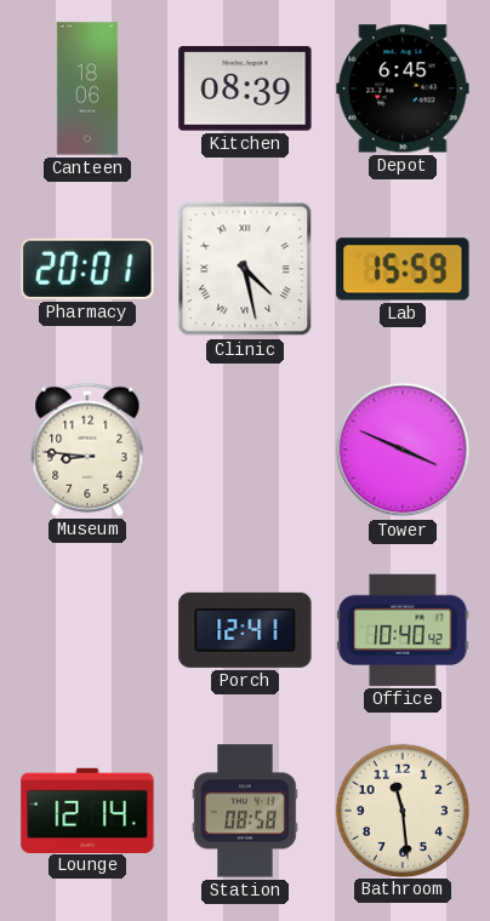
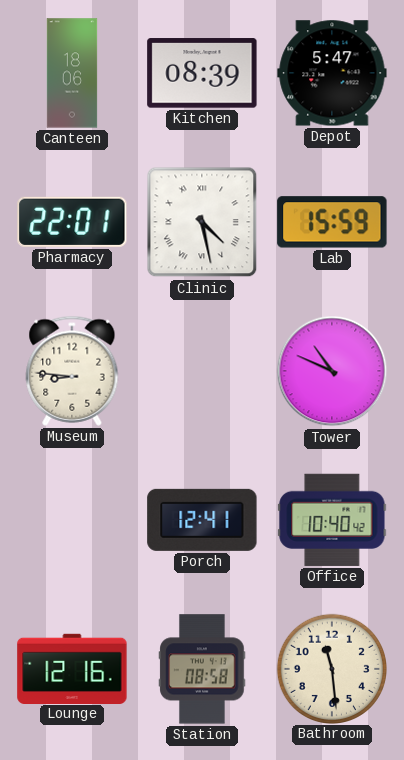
Depot: 6:45 -> 5:47
Pharmacy: 20:01 -> 22:01
Tower: 3:49 -> 10:49
Lounge: 12:14 -> 12:16
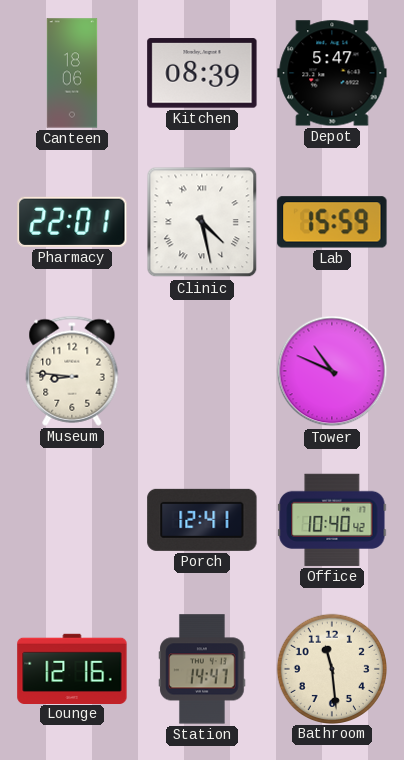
Station: 08:58 -> 14:47
